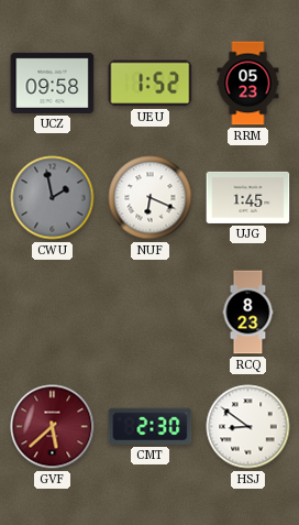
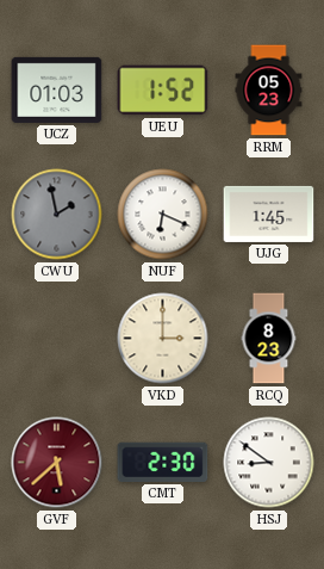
UCZ: 09:58 -> 01:03
VKD: none -> 3:00
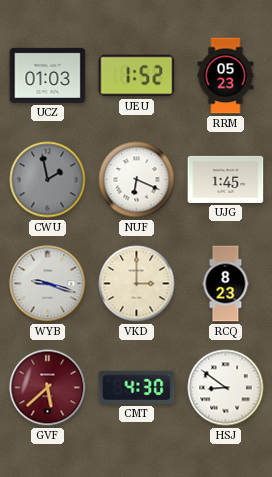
WYB: none -> 9:18
CMT: 2:30 -> 4:30
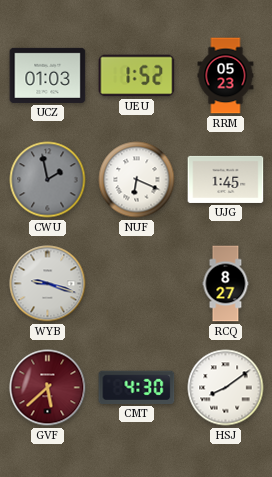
VKD: 3:00 -> none
RCQ: 8:23 -> 8:27
HSJ: 8:51 -> 8:09
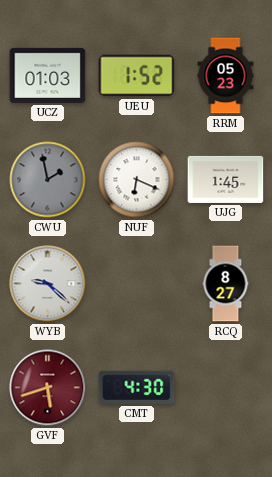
WYB: 9:18 -> 9:22
GVF: 5:38 -> 5:42
HSJ: 8:09 -> none
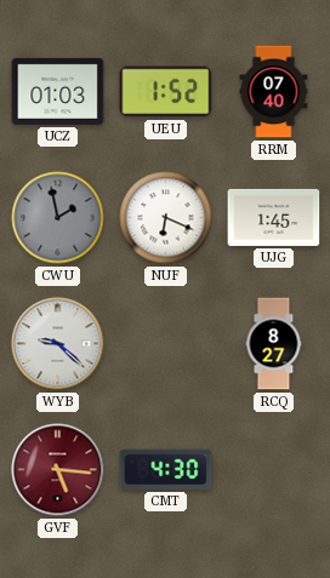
RRM: 05:23 -> 07:40
GVF: 5:42 -> 5:16
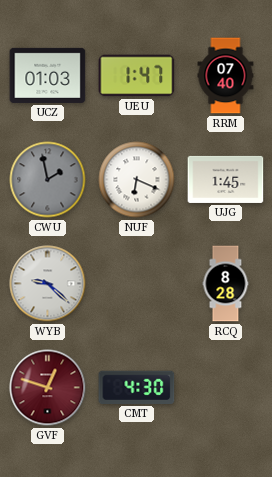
UEU: 1:52 -> 1:47
RCQ: 8:27 -> 8:28
GVF: 5:16 -> 12:48
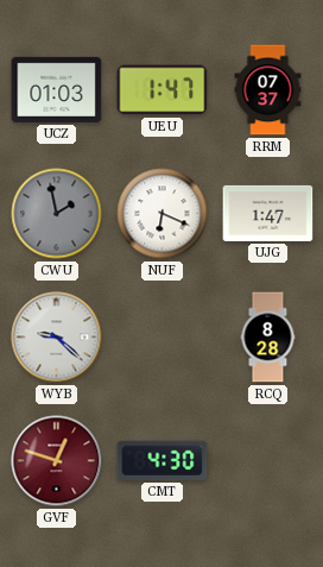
RRM: 07:40 -> 07:37
UJG: 1:45 -> 1:47
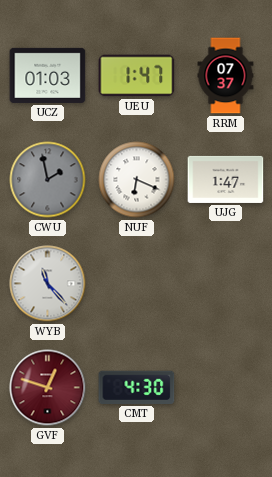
WYB: 9:22 -> 11:23
RCQ: 8:28 -> none
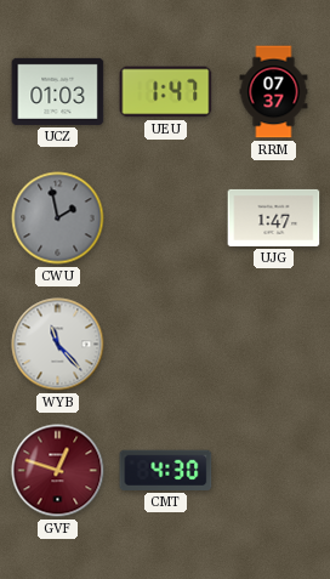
NUF: 6:19 -> none
